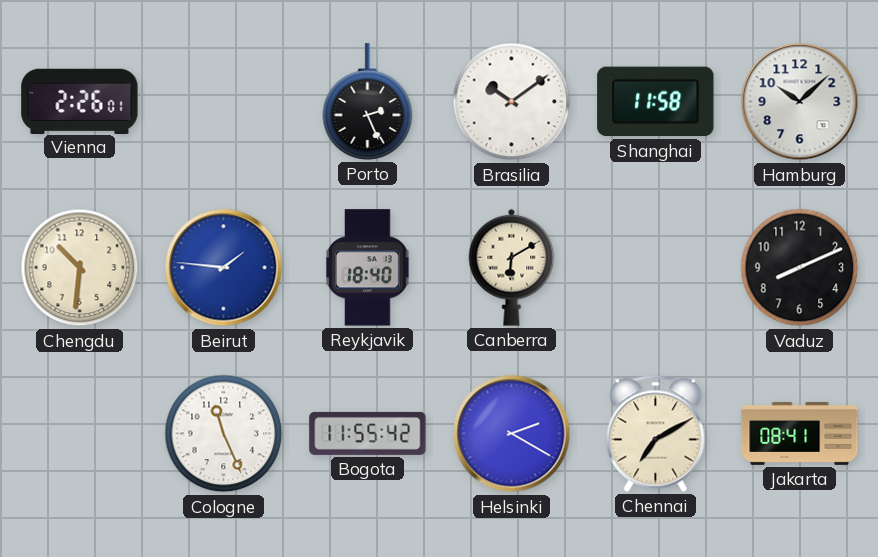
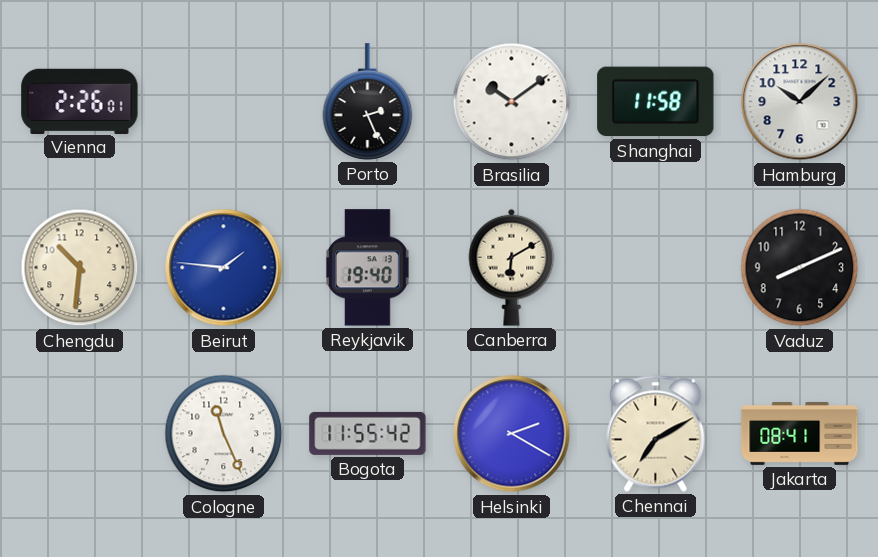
Reykjavik: 18:40 -> 19:40
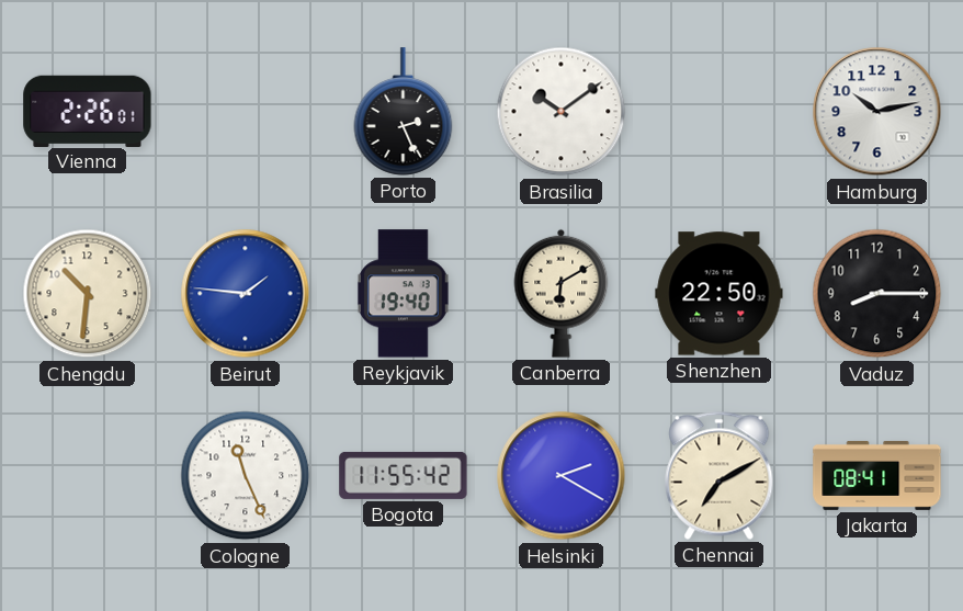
Shanghai: 11:58 -> none
Hamburg: 10:08 -> 10:13
Shenzhen: none -> 22:50
Vaduz: 8:11 -> 8:15
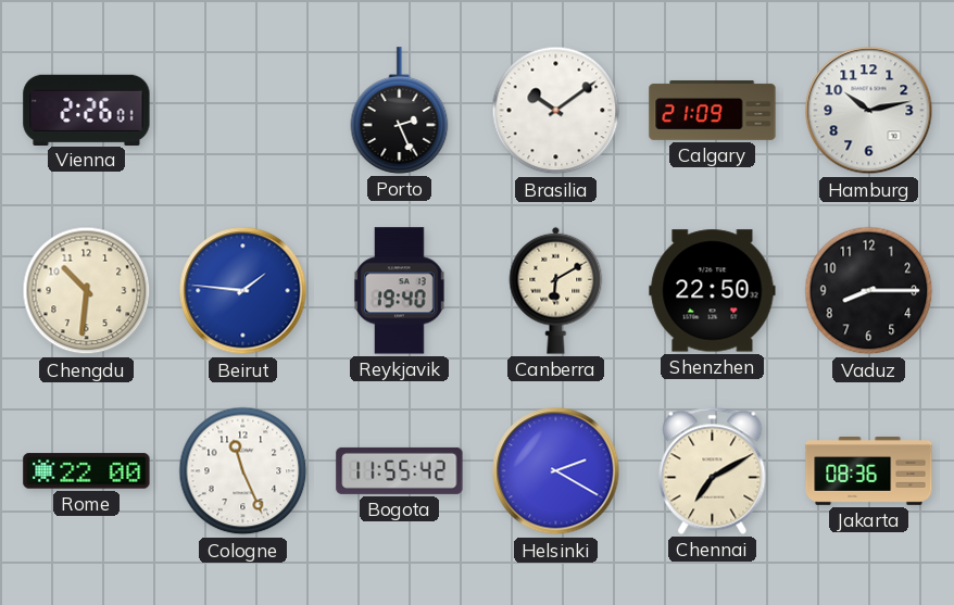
Calgary: none -> 21:09
Rome: none -> 22:00
Jakarta: 08:41 -> 08:36
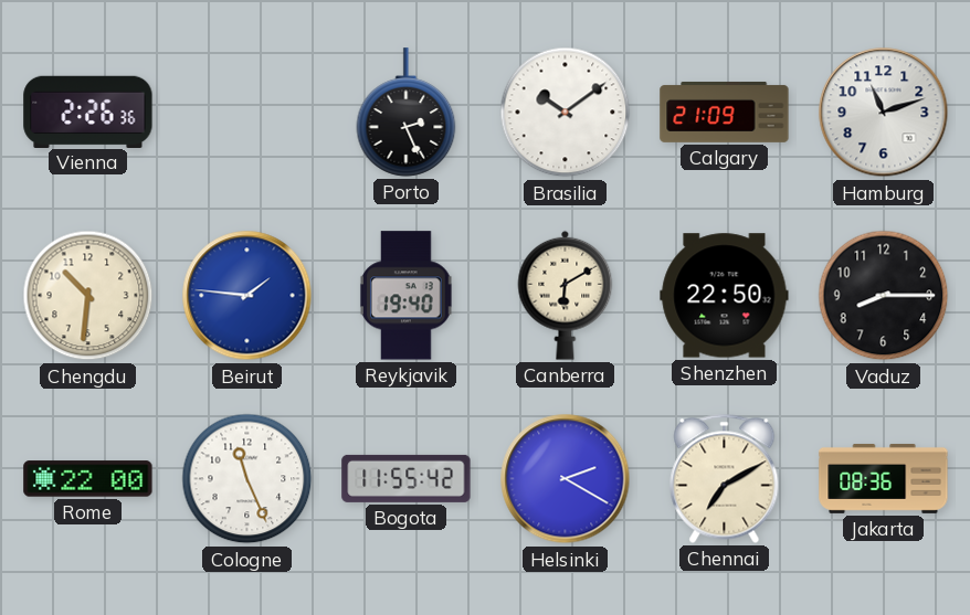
Vienna: 2:26:01 -> 2:26:36
Hamburg: 10:13 -> 11:12
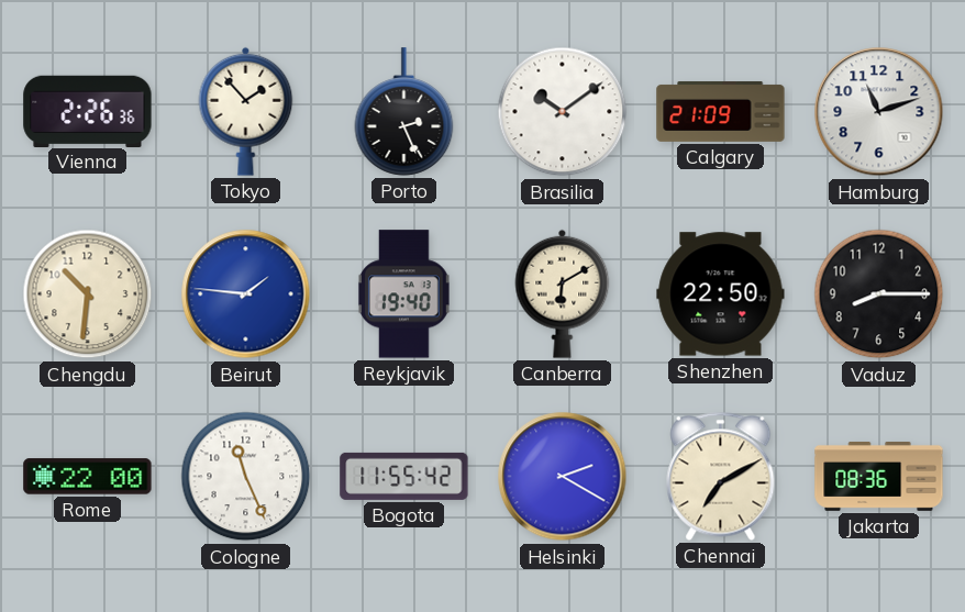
Tokyo: none -> 1:53
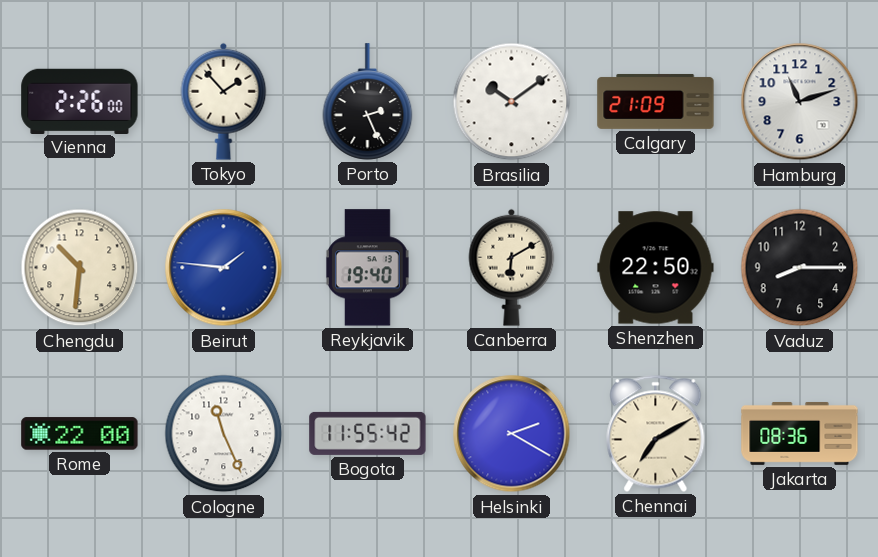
Vienna: 2:26:36 -> 2:26:00
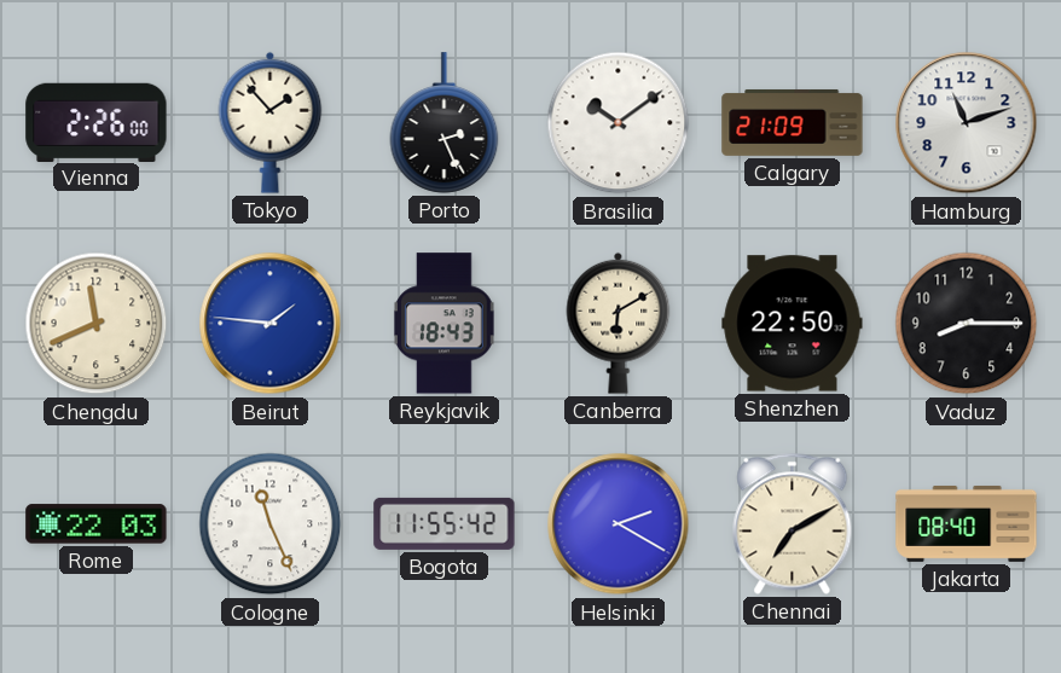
Chengdu: 10:31 -> 11:41
Reykjavik: 19:40 -> 18:43
Rome: 22:00 -> 22:03
Jakarta: 08:36 -> 08:40
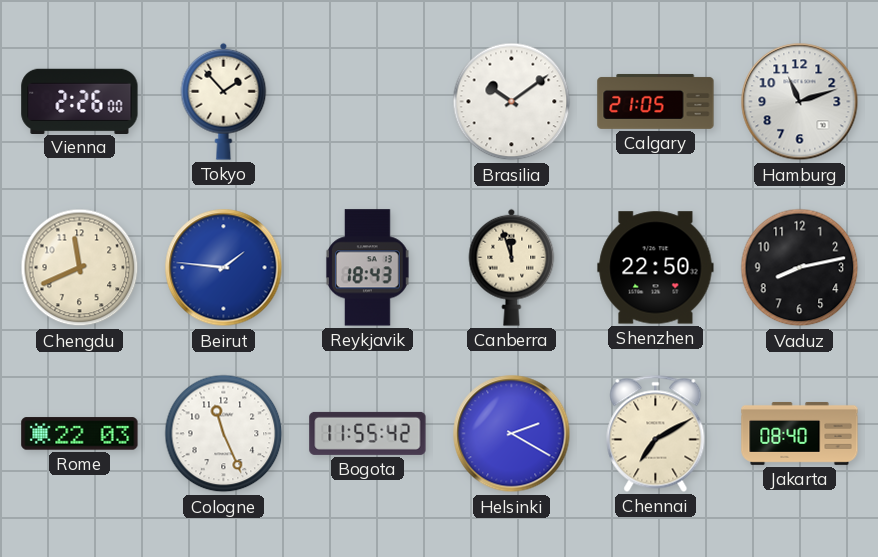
Porto: 2:26 -> none
Calgary: 21:09 -> 21:05
Canberra: 6:10 -> 11:57
Vaduz: 8:15 -> 8:13
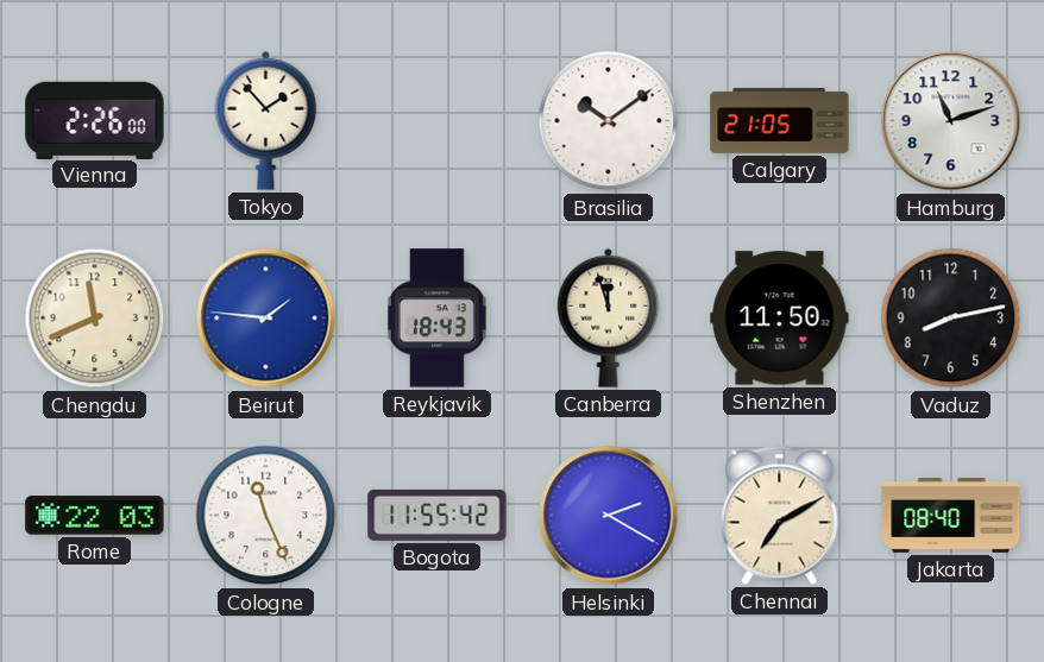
Shenzhen: 22:50 -> 11:50
